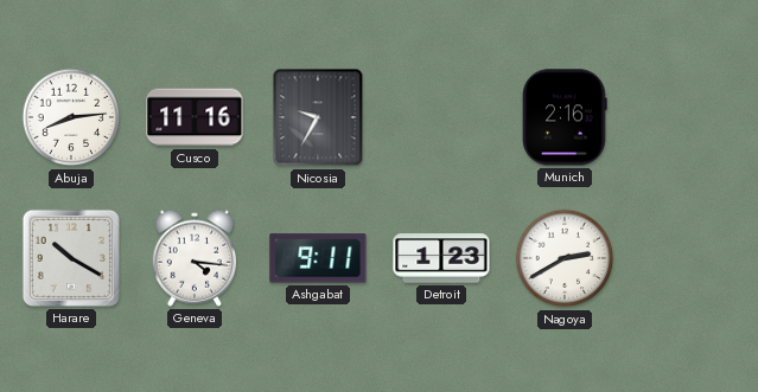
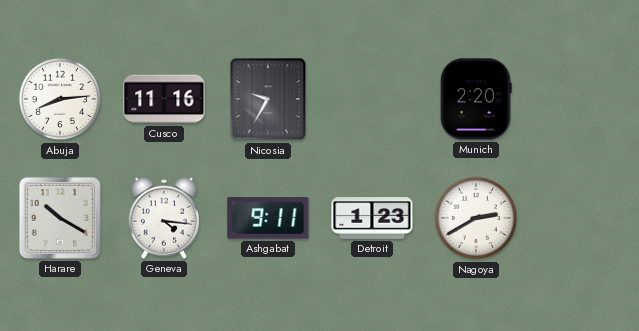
Munich: 2:16 -> 2:20
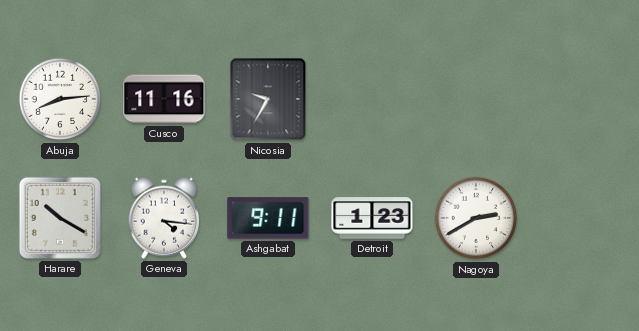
Munich: 2:20 -> none
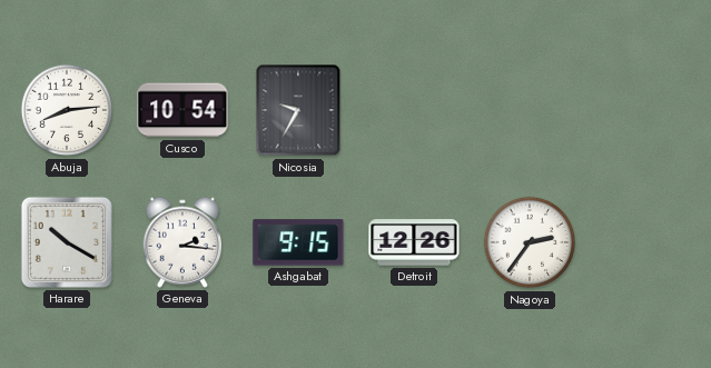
Cusco: 11:16 -> 10:54
Geneva: 4:16 -> 2:16
Ashgabat: 9:11 -> 9:15
Detroit: 1:23 -> 12:26
Nagoya: 2:40 -> 2:36
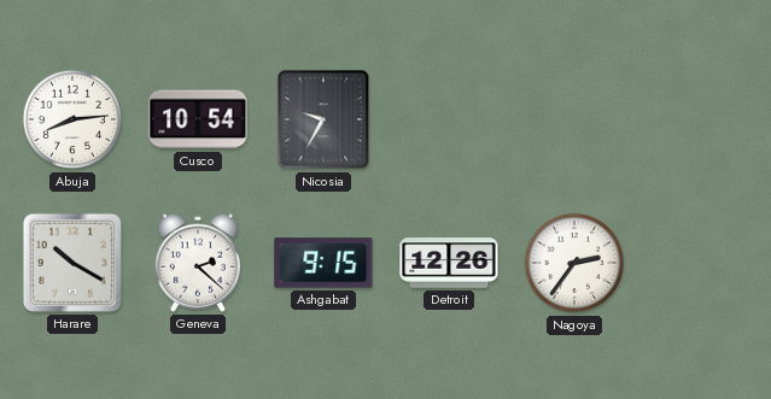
Geneva: 2:16 -> 2:22
